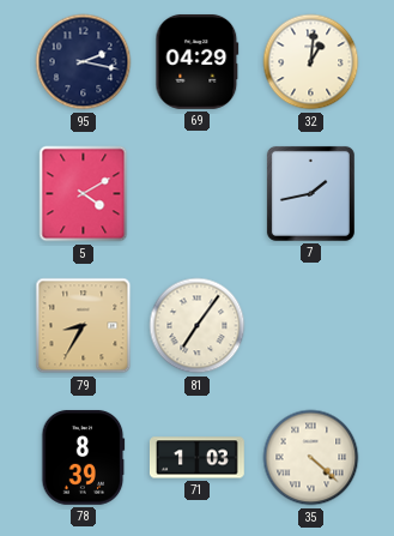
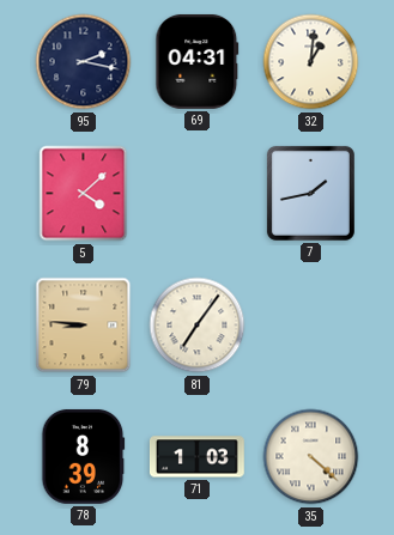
69: 04:29 -> 04:31
5: 4:10 -> 4:08
79: 8:35 -> 8:46
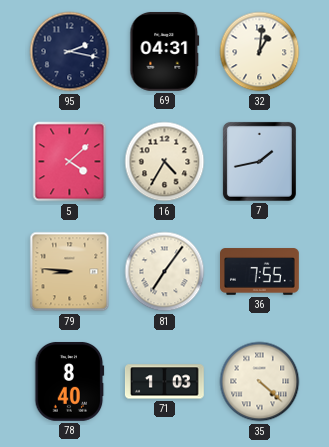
16: none -> 4:35
36: none -> 7:55
78: 8:39 -> 8:40
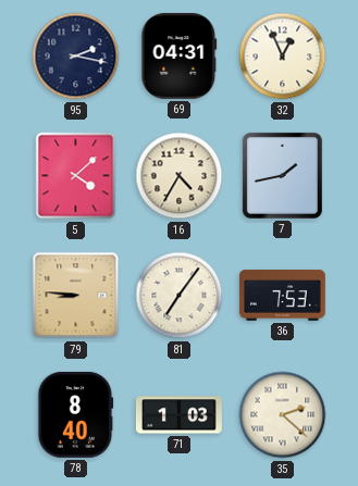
32: 1:01 -> 12:56
36: 7:55 -> 7:53
35: 4:22 -> 2:22
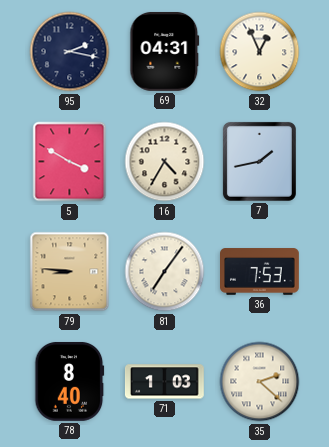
5: 4:08 -> 3:50
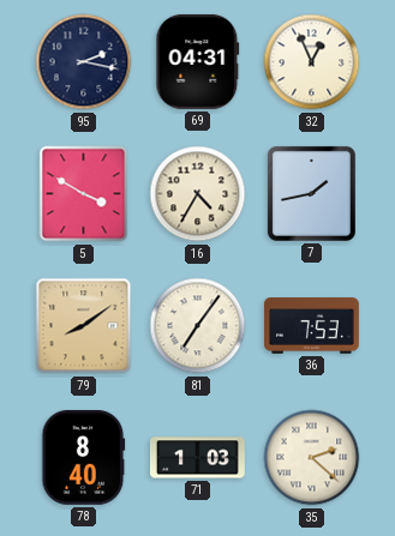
79: 8:46 -> 8:09
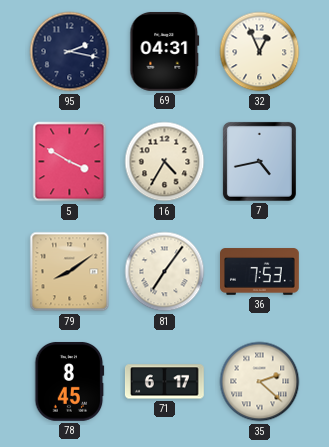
7: 1:43 -> 4:43
78: 8:40 -> 8:45
71: 1:03 -> 6:17
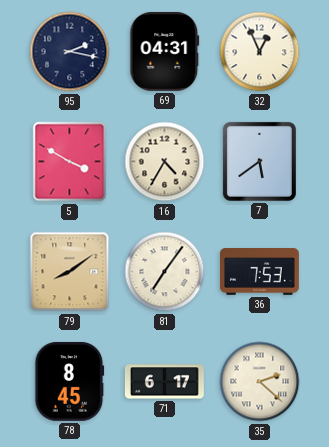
7: 4:43 -> 5:39
